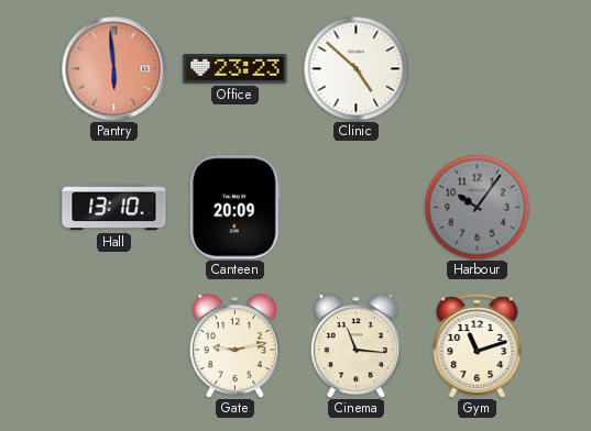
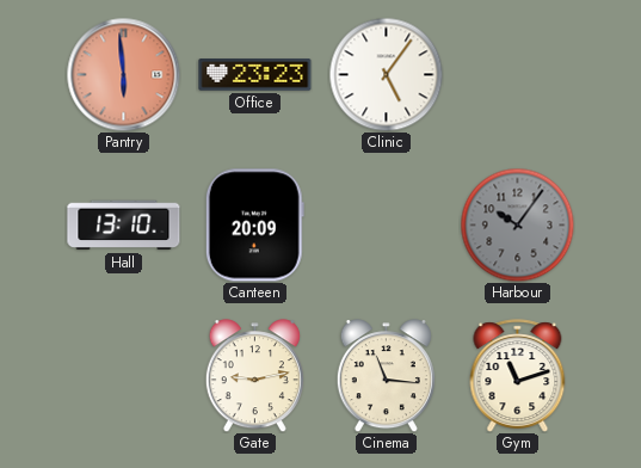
Clinic: 4:52 -> 5:06
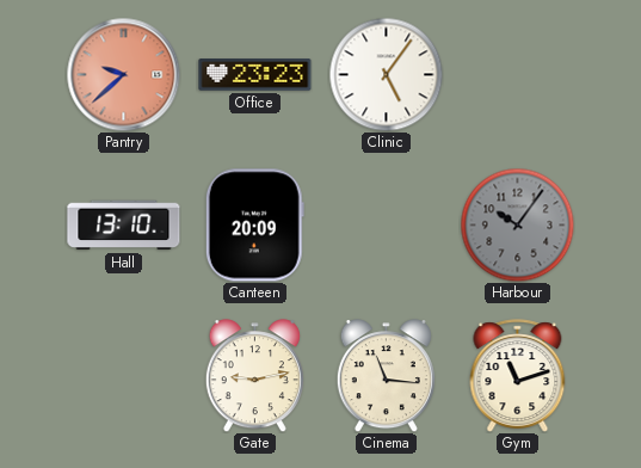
Pantry: 5:59 -> 9:38
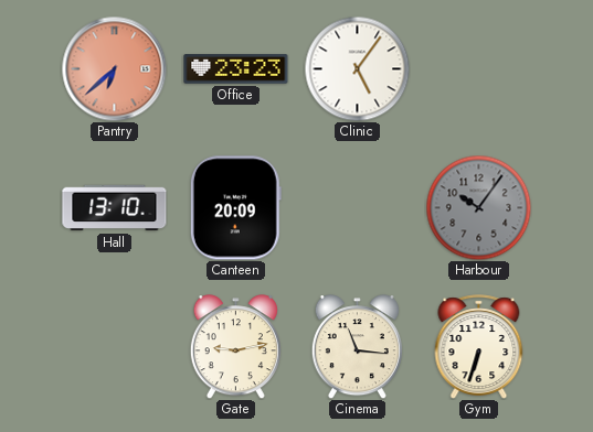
Pantry: 9:38 -> 6:38
Gym: 11:12 -> 6:33
